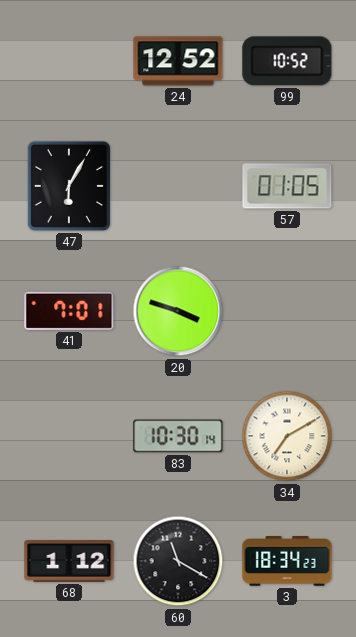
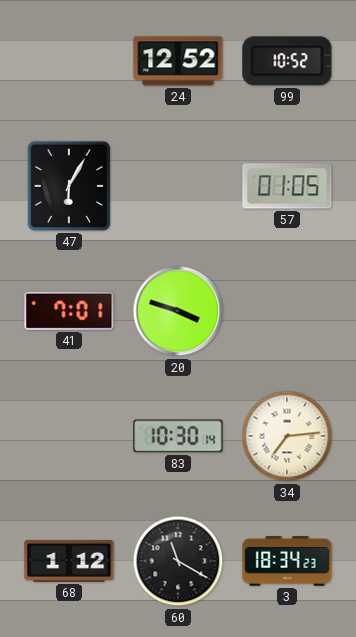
34: 7:10 -> 7:14
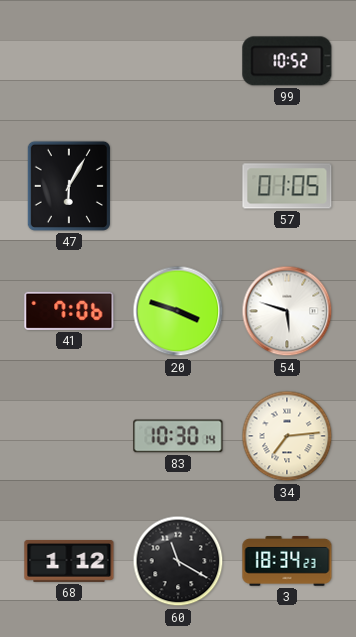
24: 12:52 -> none
41: 7:01 -> 7:06
54: none -> 5:48
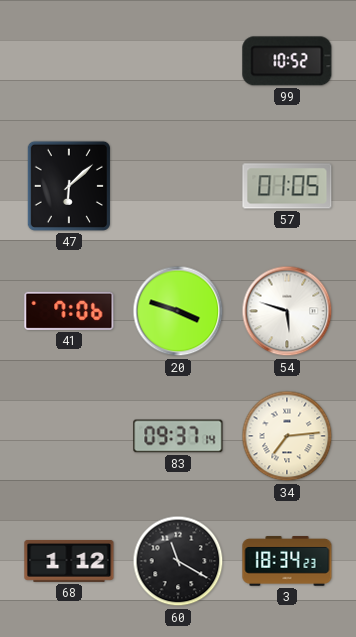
47: 6:05 -> 6:08
83: 10:30 -> 09:37
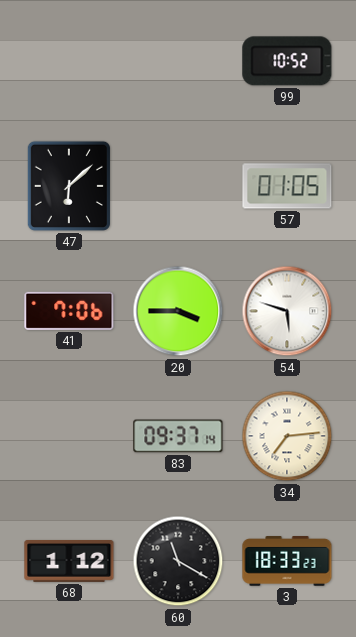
20: 3:48 -> 3:45
3: 18:34 -> 18:33
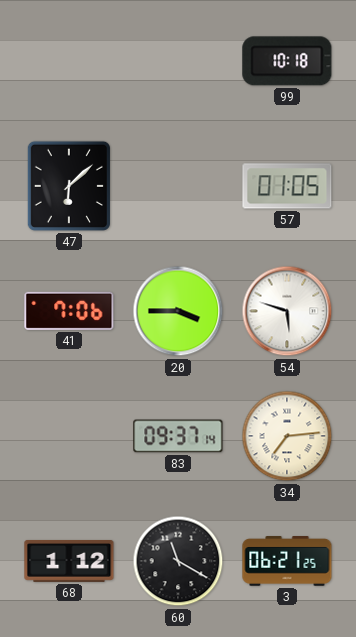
99: 10:52 -> 10:18
3: 18:33 -> 06:21
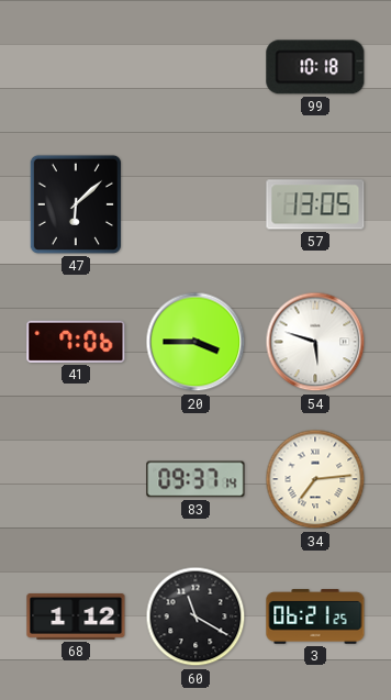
57: 01:05 -> 13:05
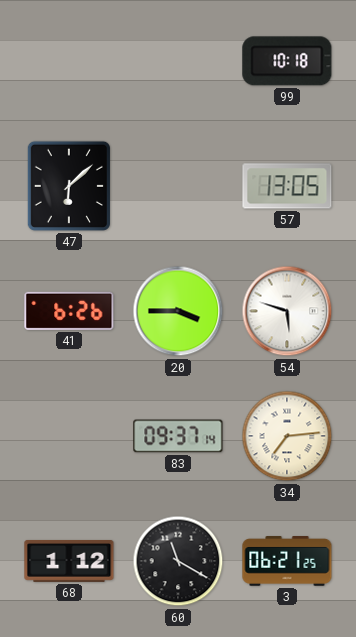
41: 7:06 -> 6:26
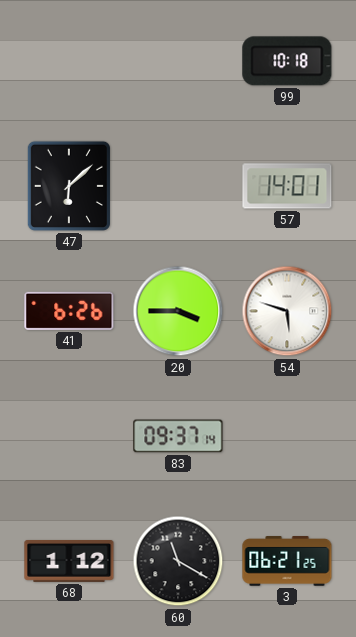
57: 13:05 -> 14:01
34: 7:14 -> none
